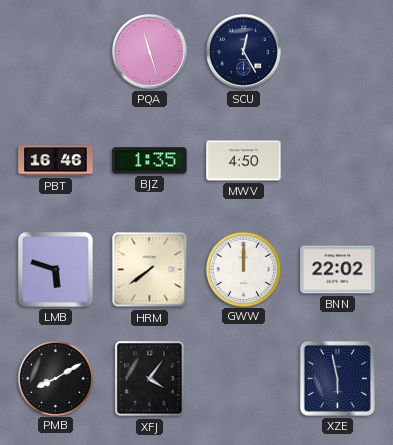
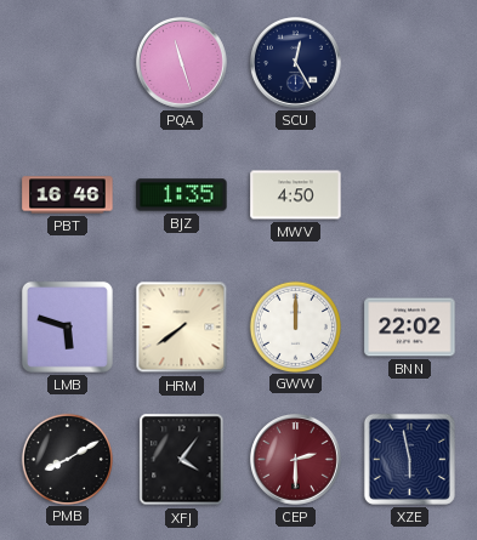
CEP: none -> 2:30
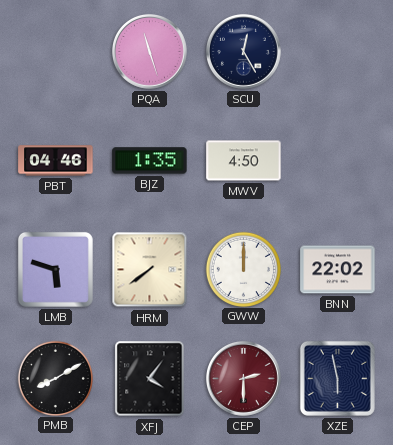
PBT: 16:46 -> 04:46
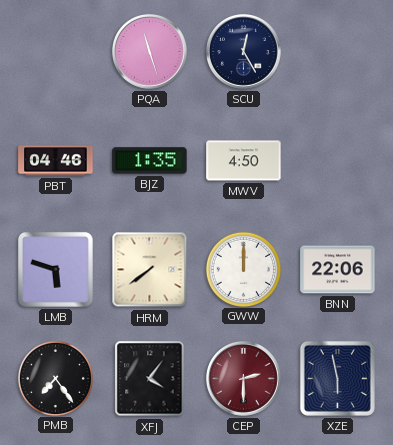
BNN: 22:02 -> 22:06
PMB: 8:10 -> 7:24
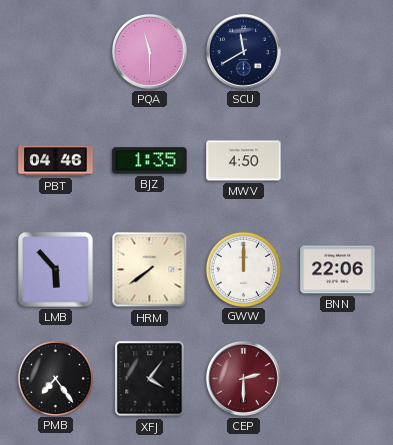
PQA: 11:27 -> 11:30
SCU: 12:25 -> 11:40
LMB: 5:48 -> 5:53
XZE: 5:58 -> none
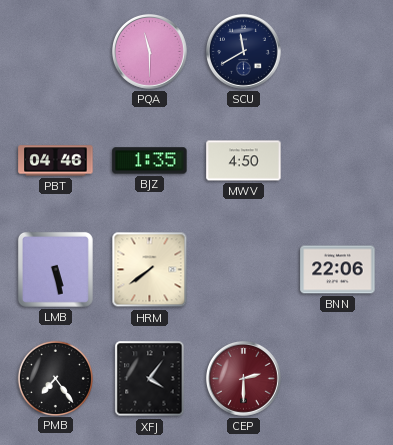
LMB: 5:53 -> 5:28
GWW: 12:00 -> none
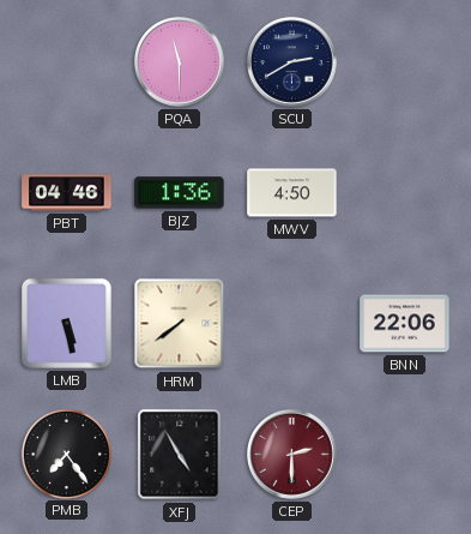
SCU: 11:40 -> 2:40
BJZ: 1:35 -> 1:36
XFJ: 4:06 -> 4:55
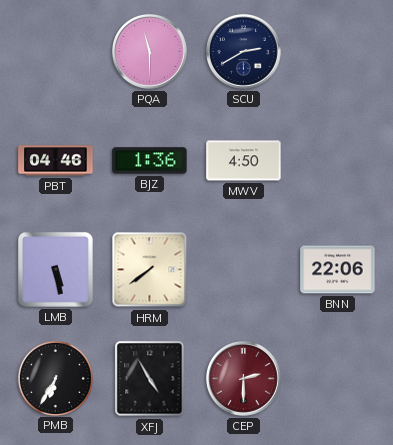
PMB: 7:24 -> 6:35
